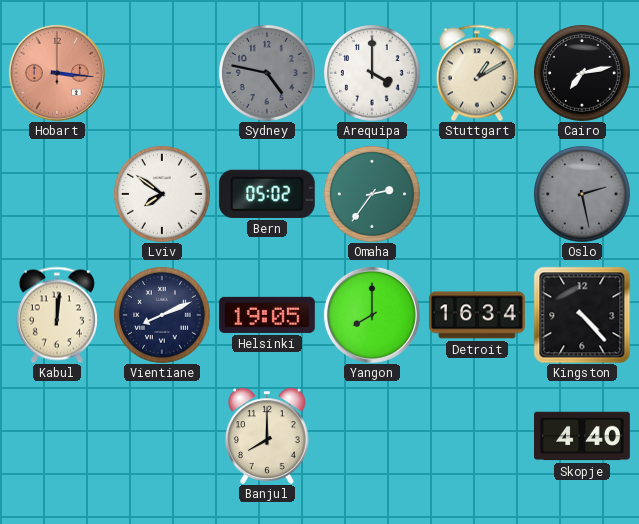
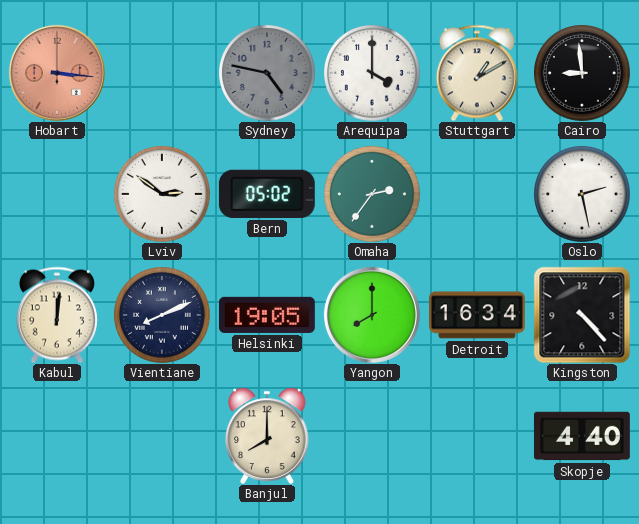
Cairo: 7:13 -> 8:59
Lviv: 7:51 -> 2:51
Oslo dial: grey -> white
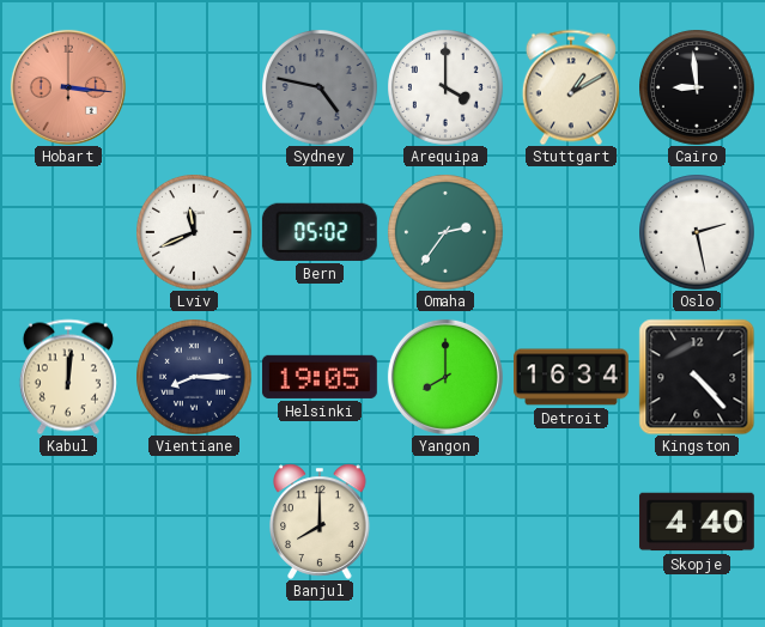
Lviv: 2:51 -> 11:41
Vientiane: 8:11 -> 8:15
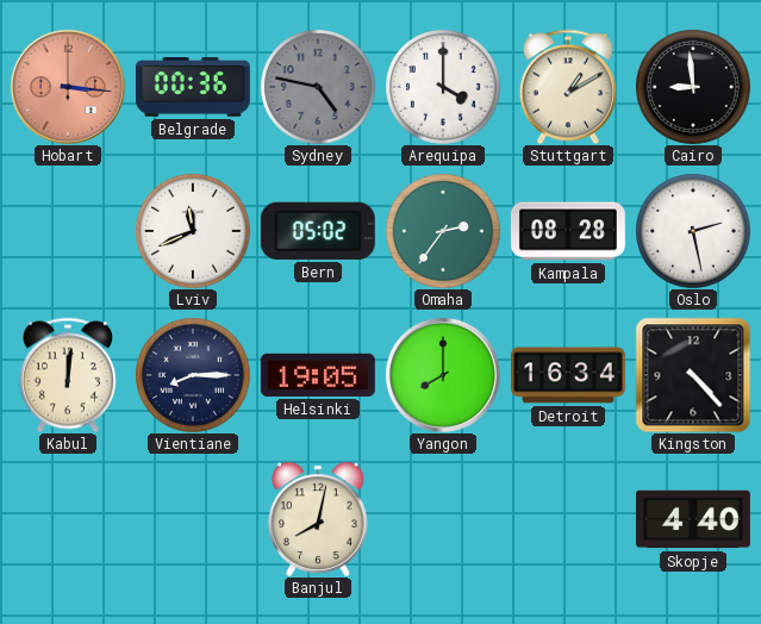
Belgrade: none -> 00:36
Kampala: none -> 08:28
Banjul: 8:00 -> 8:02
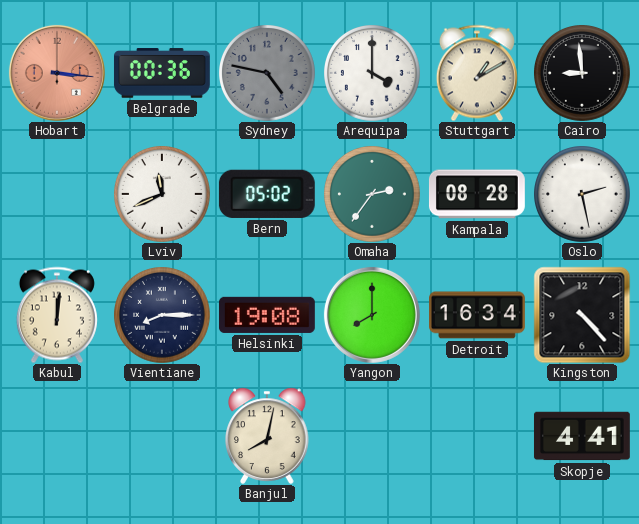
Helsinki: 19:05 -> 19:08
Skopje: 4:40 -> 4:41
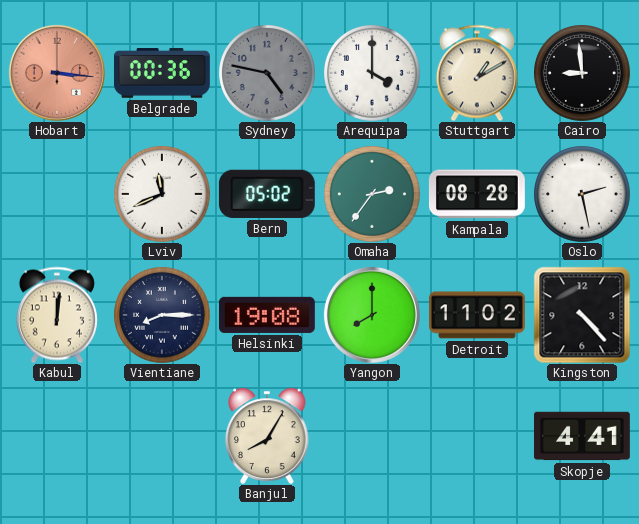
Detroit: 16:34 -> 11:02
Banjul: 8:02 -> 8:05
